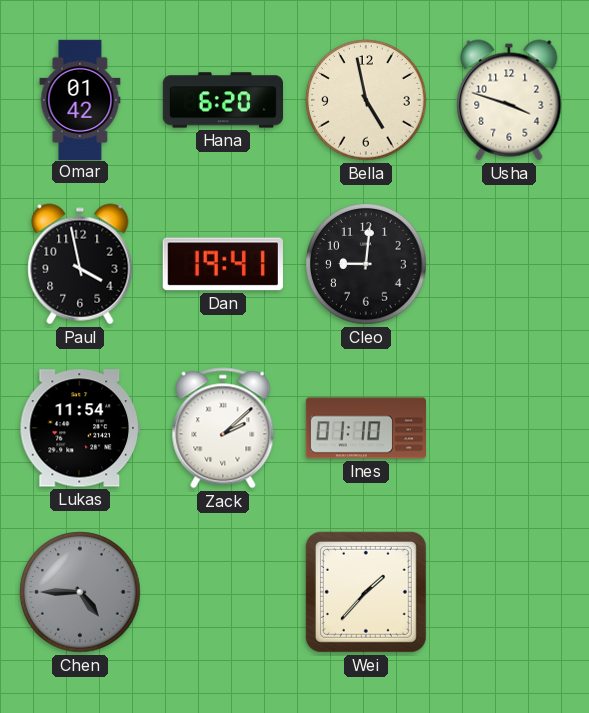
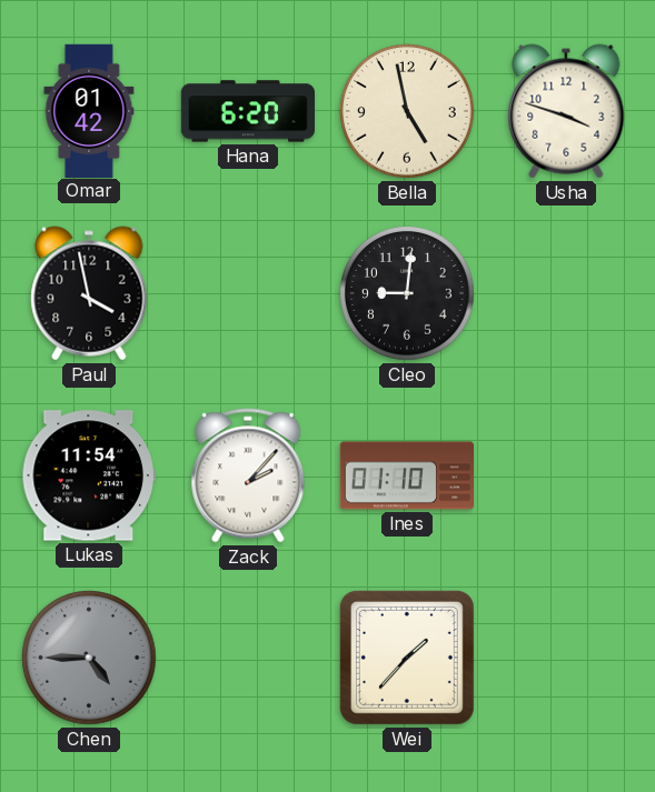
Dan: 19:41 -> none
Zack: 2:08 -> 2:07
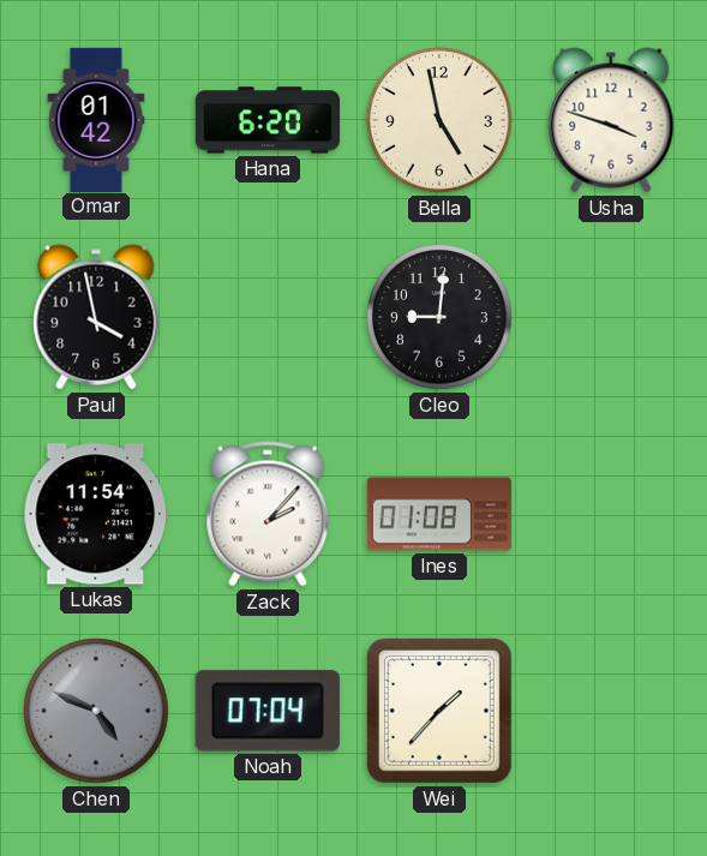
Ines: 01:10 -> 01:08
Chen: 4:45 -> 4:49
Noah: none -> 07:04
